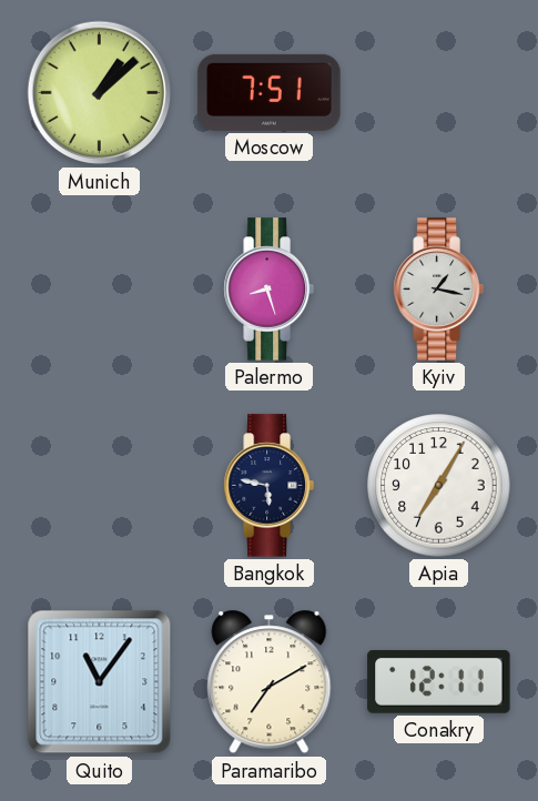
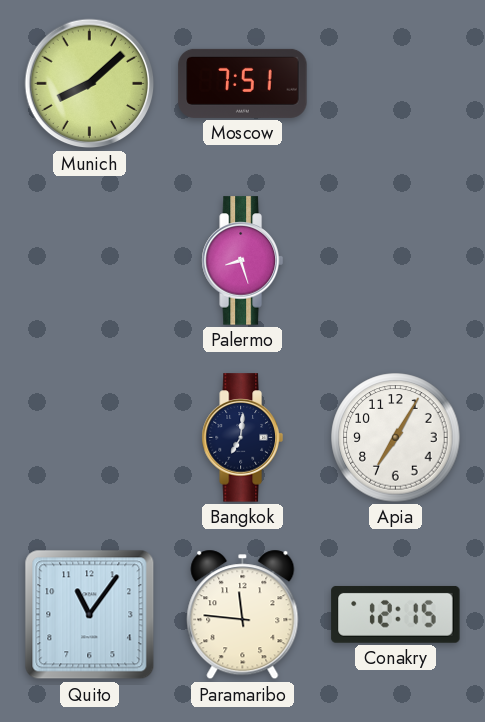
Munich: 1:08 -> 8:08
Kyiv: 1:17 -> none
Bangkok: 5:47 -> 7:01
Paramaribo: 7:10 -> 11:46
Conakry: 12:11 -> 12:15
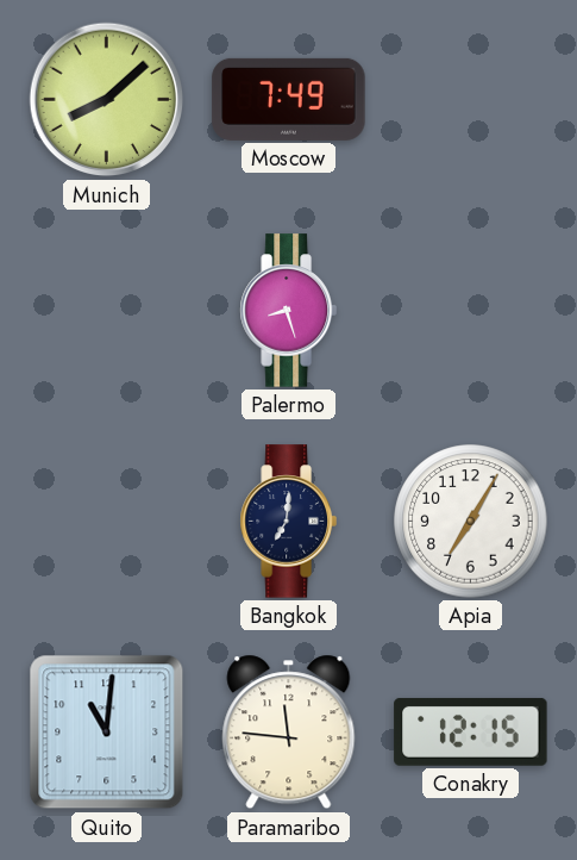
Moscow: 7:51 -> 7:49
Quito: 11:06 -> 11:01
